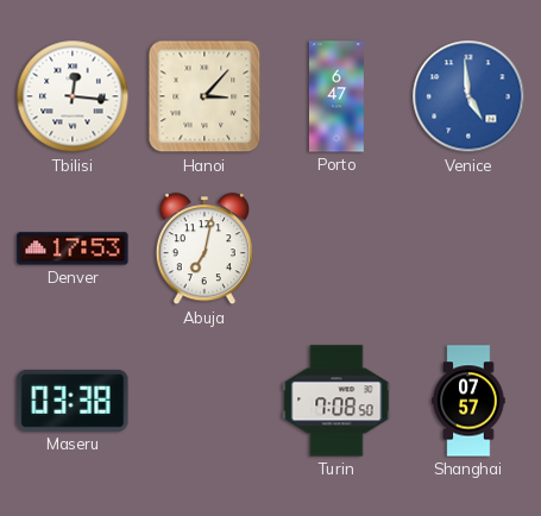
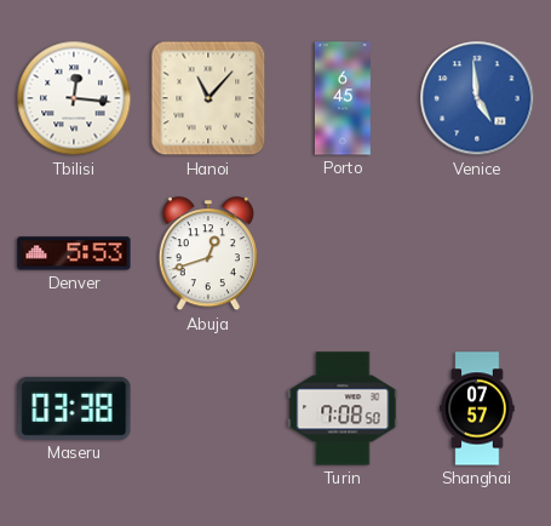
Hanoi: 3:07 -> 11:07
Porto: 6:47 -> 6:45
Denver: 17:53 -> 5:53
Abuja: 7:02 -> 12:42
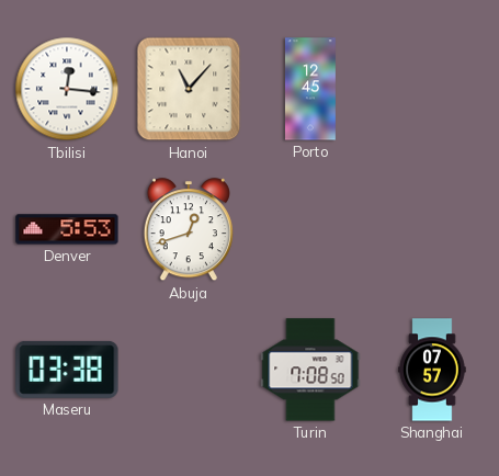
Porto: 6:45 -> 12:45
Venice: 4:59 -> none
